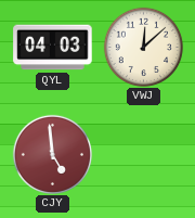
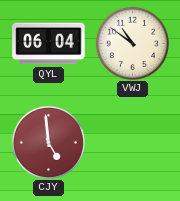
QYL: 04:03 -> 06:04
VWJ: 12:08 -> 10:51
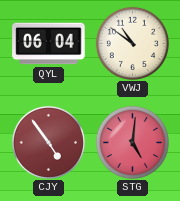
CJY: 4:59 -> 4:54
STG: none -> 5:01
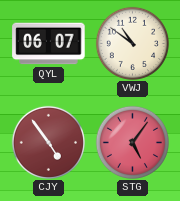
QYL: 06:04 -> 06:07
STG: 5:01 -> 5:06
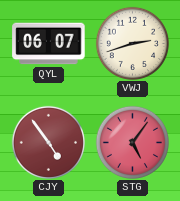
VWJ: 10:51 -> 2:42
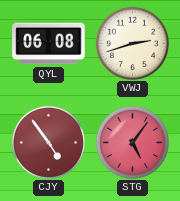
QYL: 06:07 -> 06:08
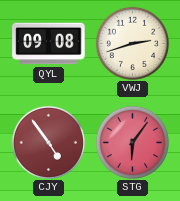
QYL: 06:08 -> 09:08
STG: 5:06 -> 6:06
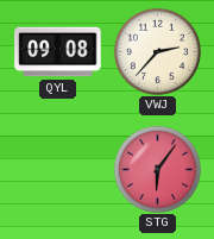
VWJ: 2:42 -> 2:37
CJY: 4:54 -> none
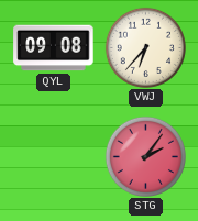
VWJ: 2:37 -> 6:37
STG: 6:06 -> 2:06
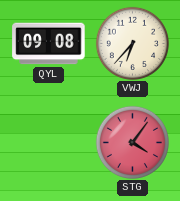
STG: 2:06 -> 4:06
